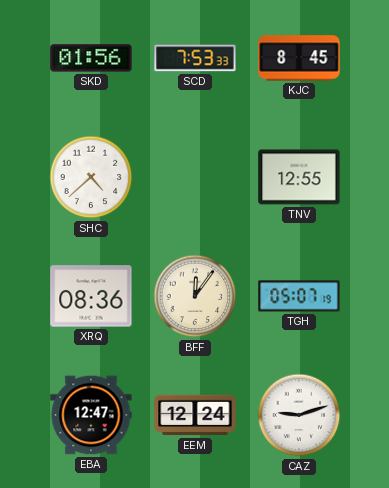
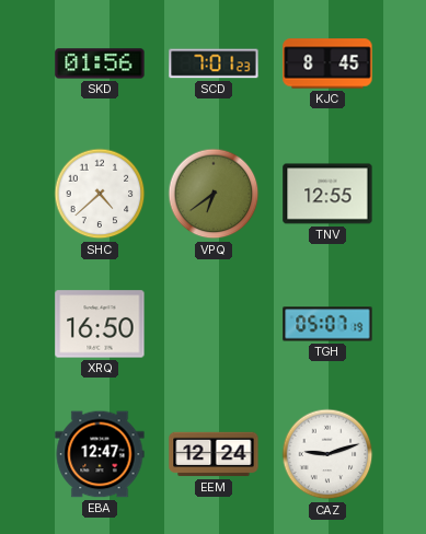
SCD: 7:53 -> 7:01
VPQ: none -> 6:39
XRQ: 08:36 -> 16:50
BFF: 12:06 -> none
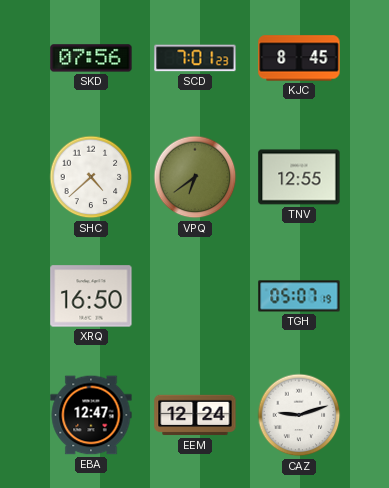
SKD: 01:56 -> 07:56
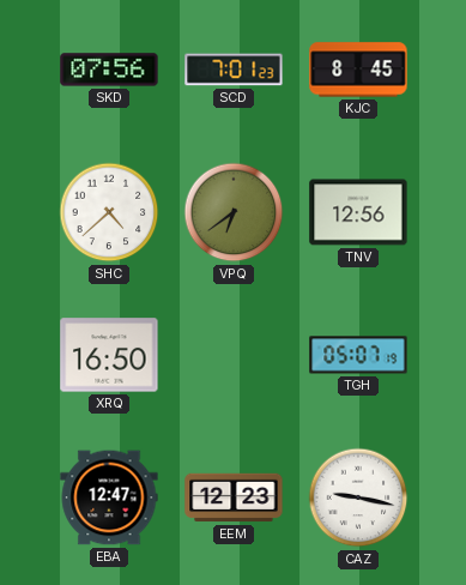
TNV: 12:55 -> 12:56
EEM: 12:24 -> 12:23
CAZ: 9:12 -> 9:17
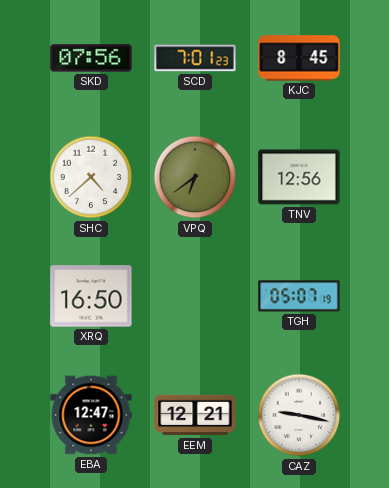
EEM: 12:23 -> 12:21
